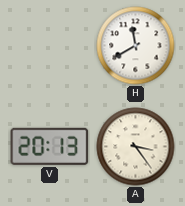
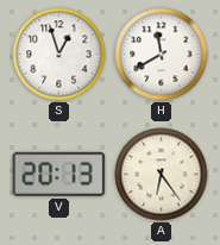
S: none -> 12:57
A: 3:24 -> 6:24
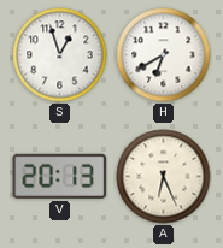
H: 11:40 -> 6:40
A: 6:24 -> 6:26
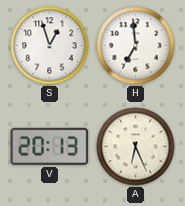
H: 6:40 -> 6:59
